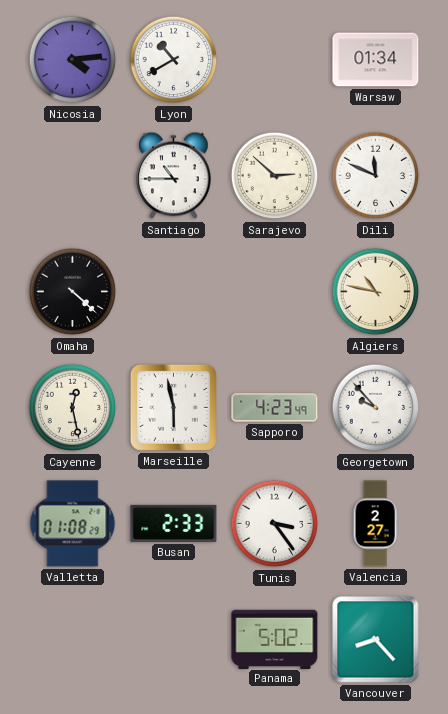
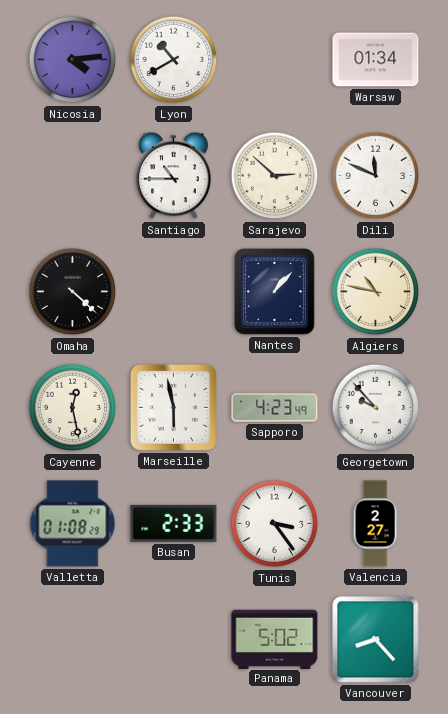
Nantes: none -> 1:07
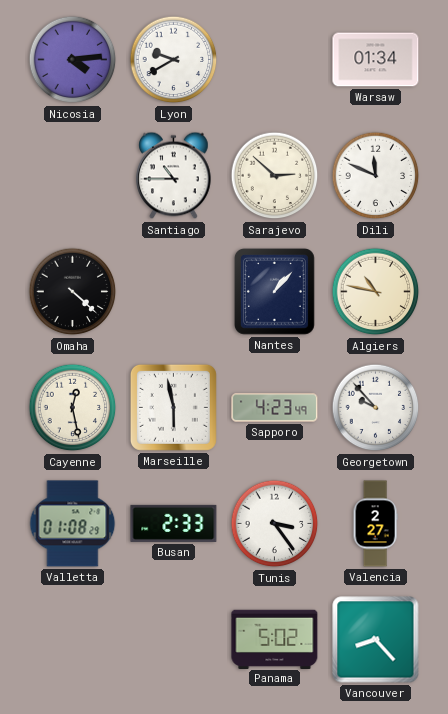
Lyon: 10:40 -> 9:40
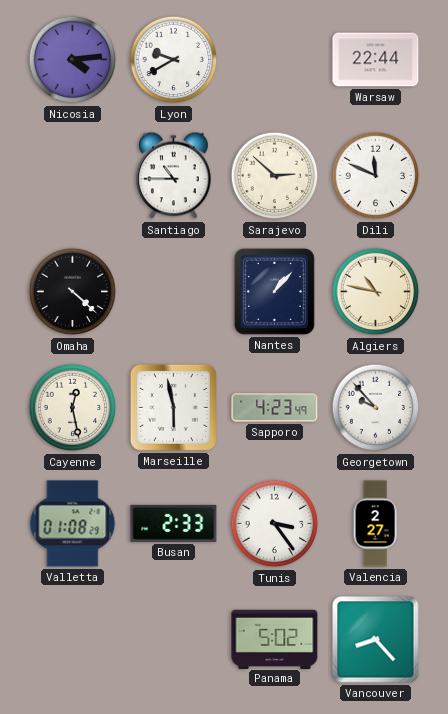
Warsaw: 01:34 -> 22:44
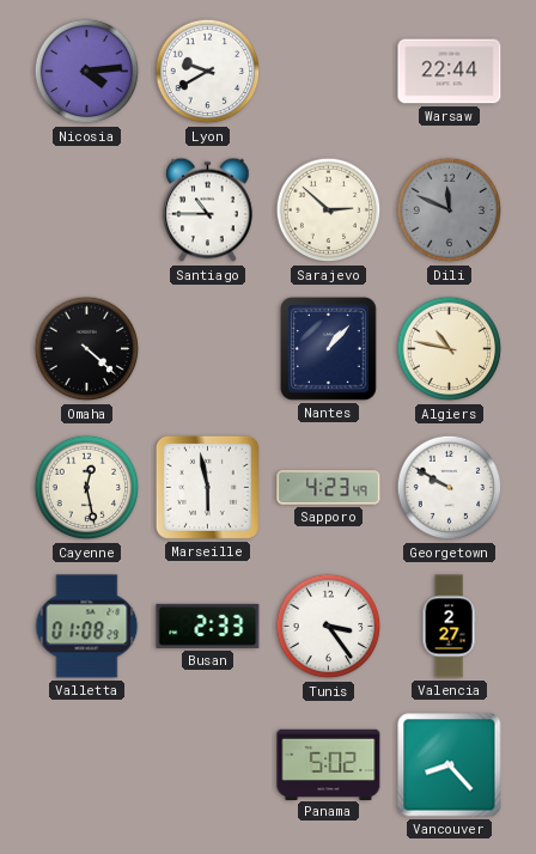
Dili dial: white -> grey
Georgetown: 9:53 -> 9:50
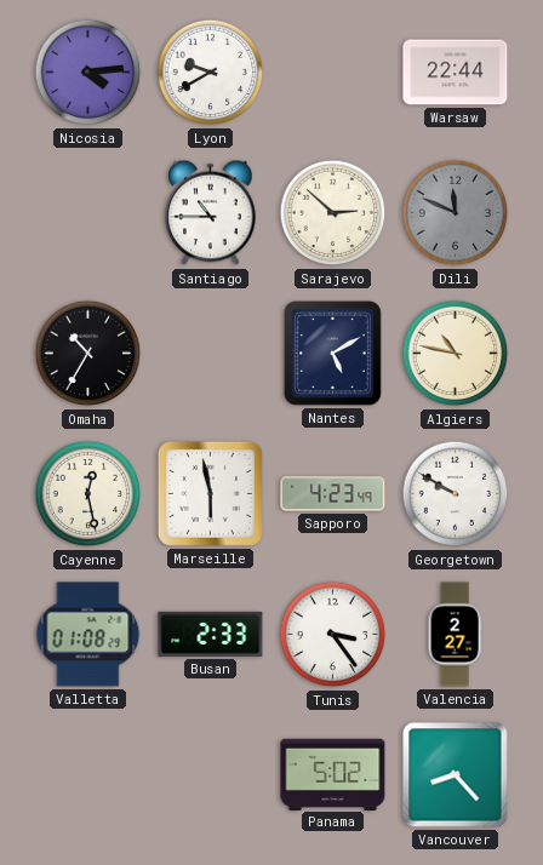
Omaha: 4:22 -> 10:35
Nantes: 1:07 -> 5:10
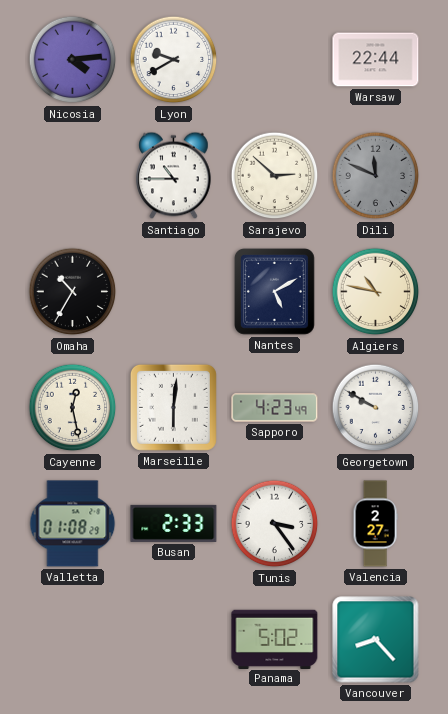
Marseille: 5:58 -> 6:01
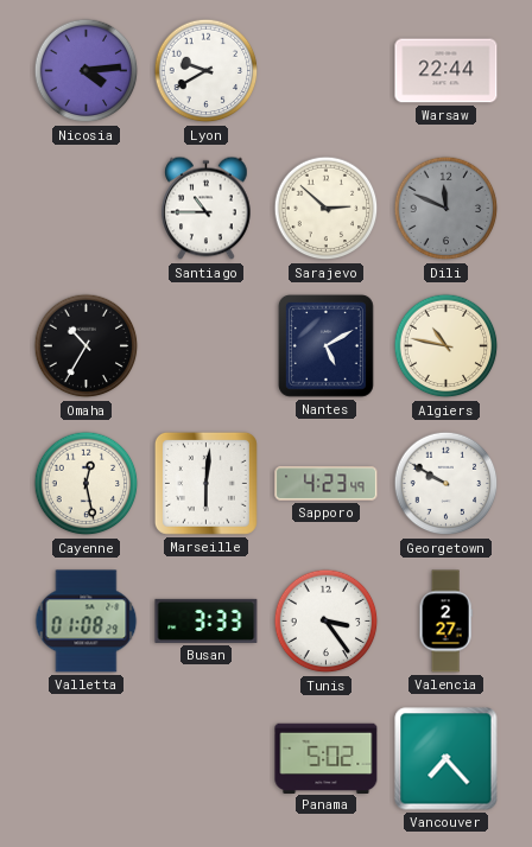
Busan: 2:33 -> 3:33
Vancouver: 8:23 -> 7:23
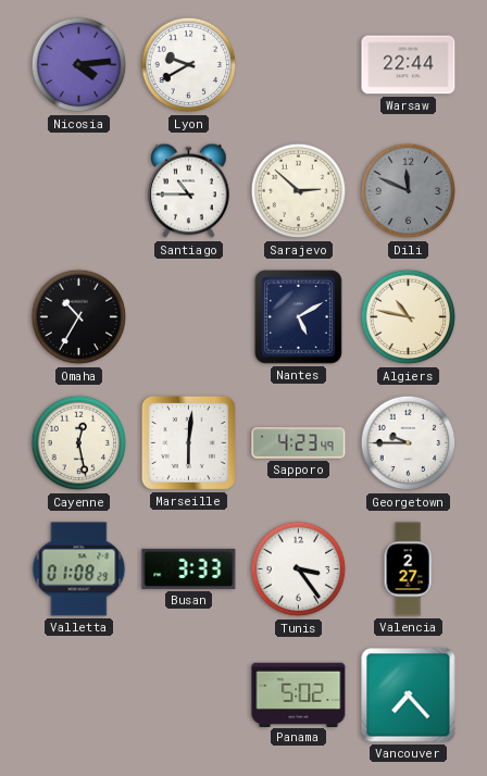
Georgetown: 9:50 -> 9:45
